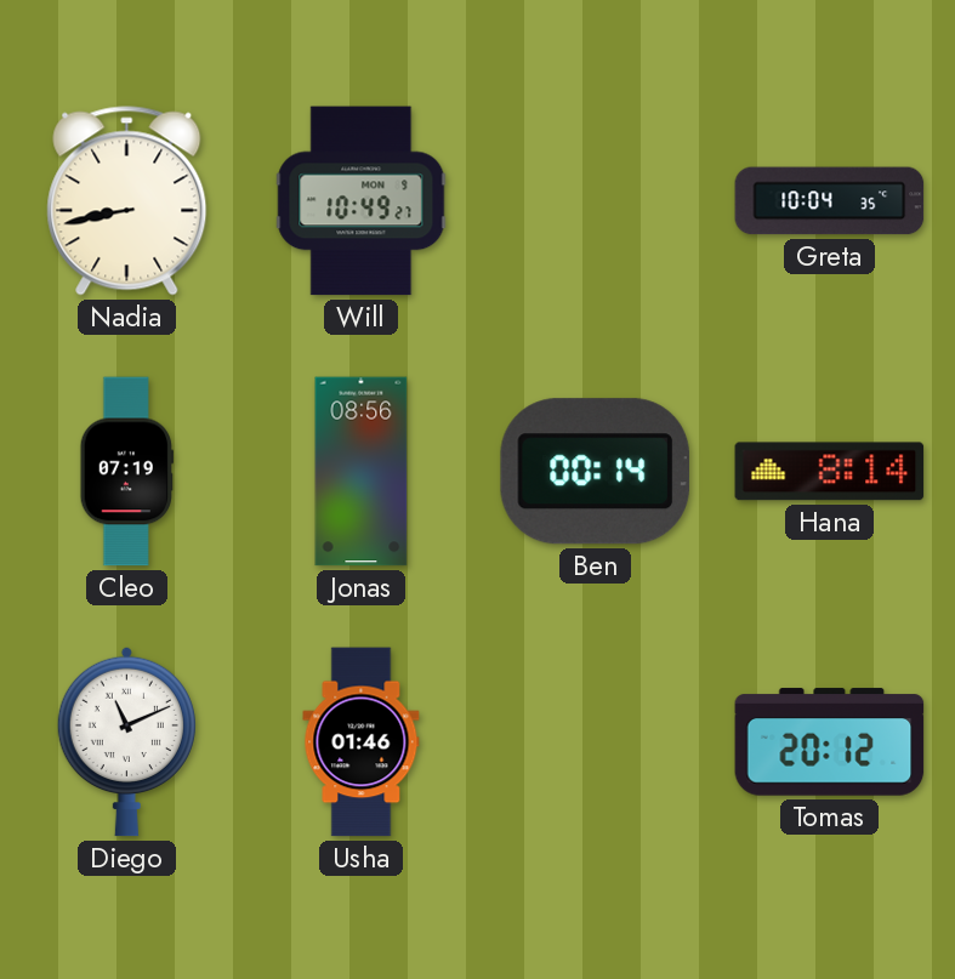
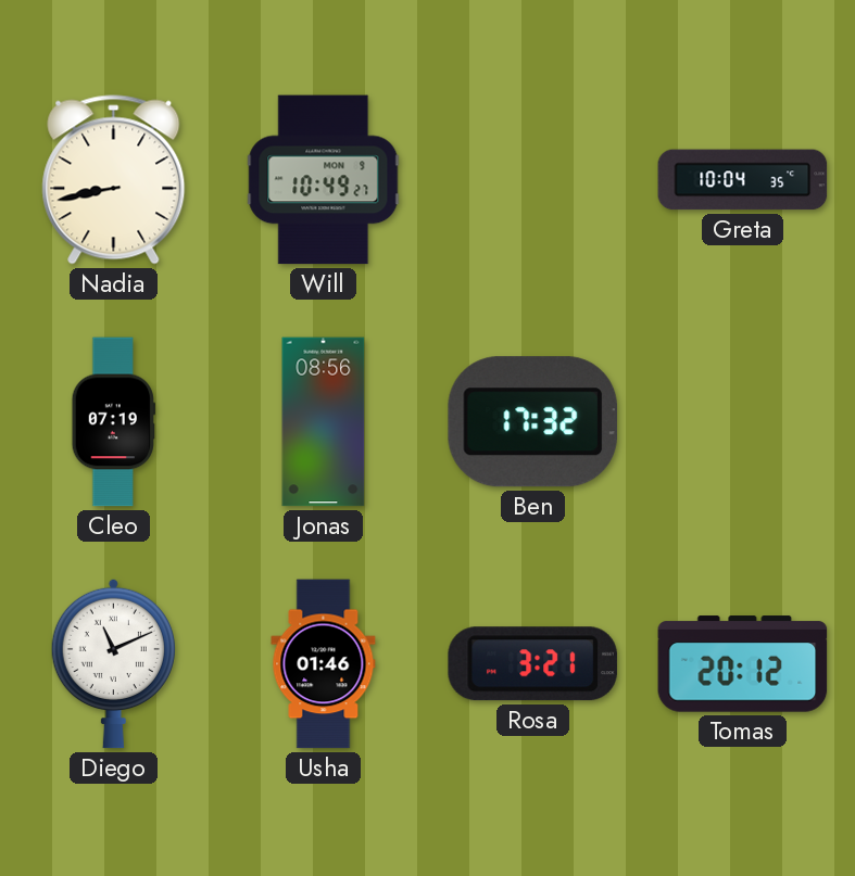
Ben: 00:14 -> 17:32
Hana: 8:14 -> none
Rosa: none -> 3:21
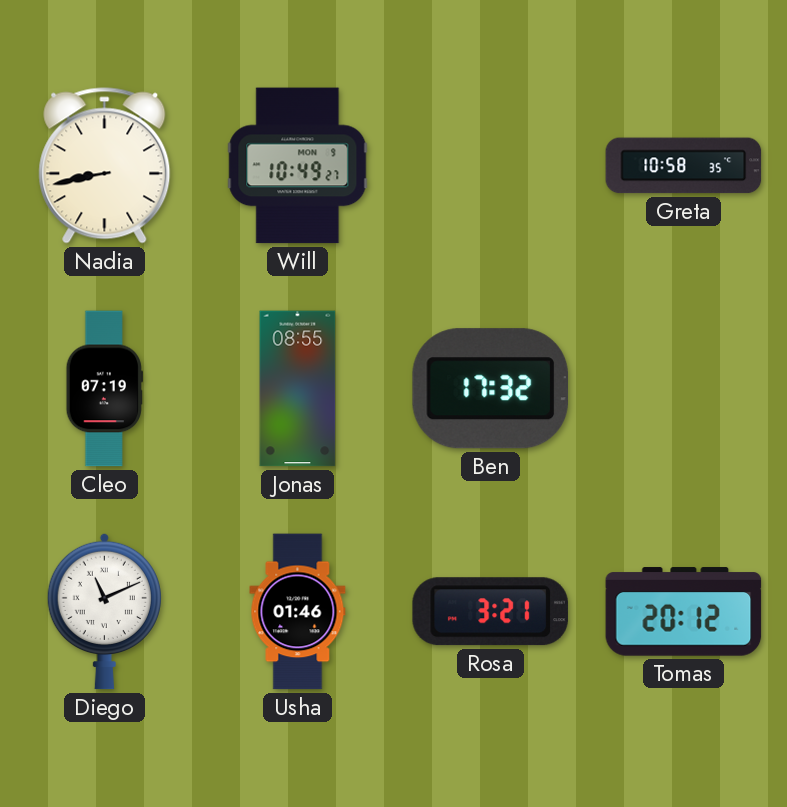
Greta: 10:04 -> 10:58
Jonas: 08:56 -> 08:55
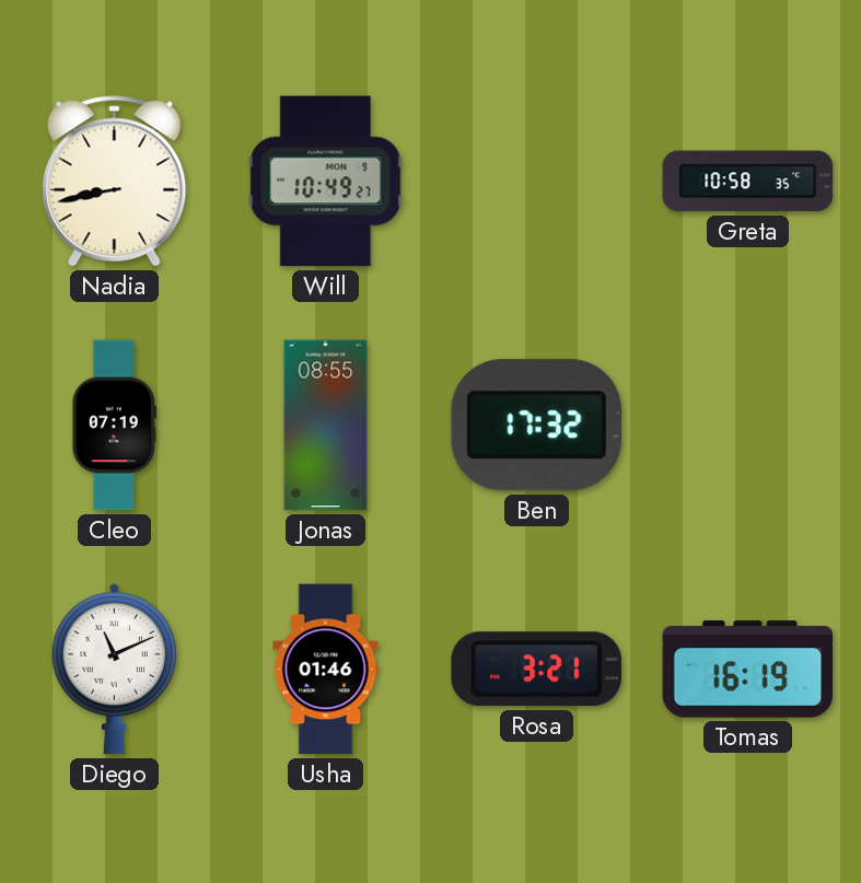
Tomas: 20:12 -> 16:19
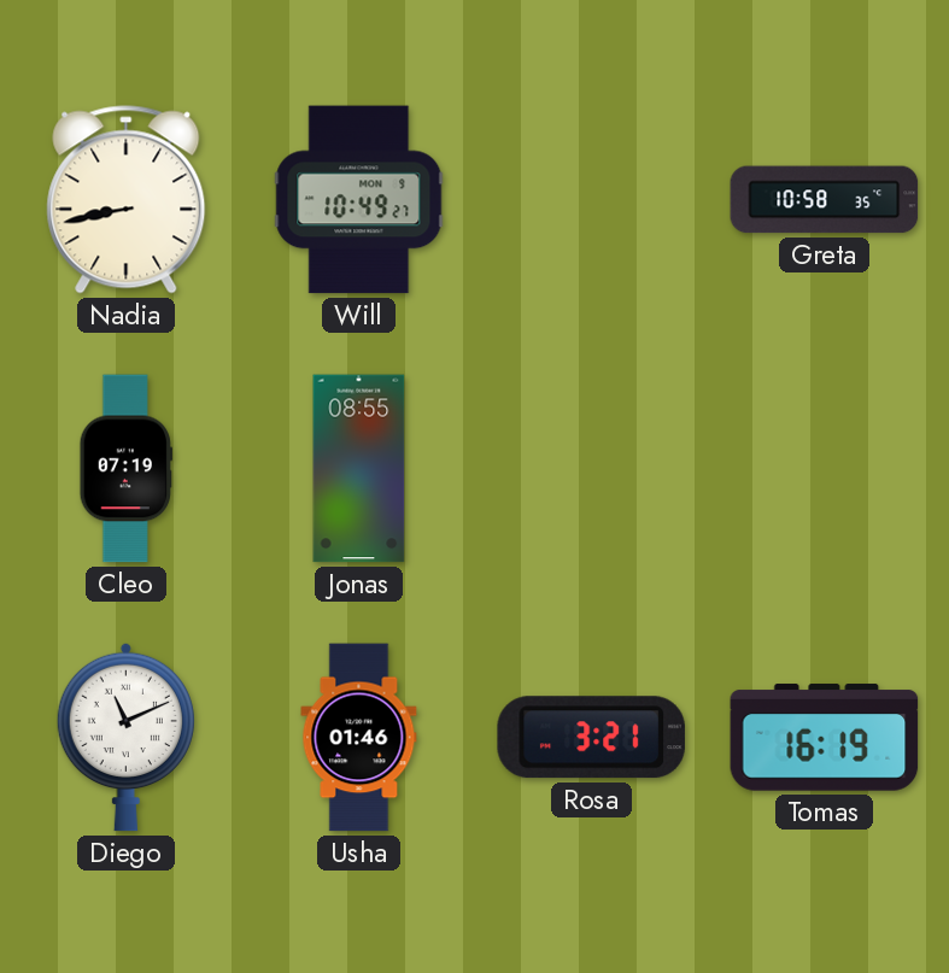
Ben: 17:32 -> none
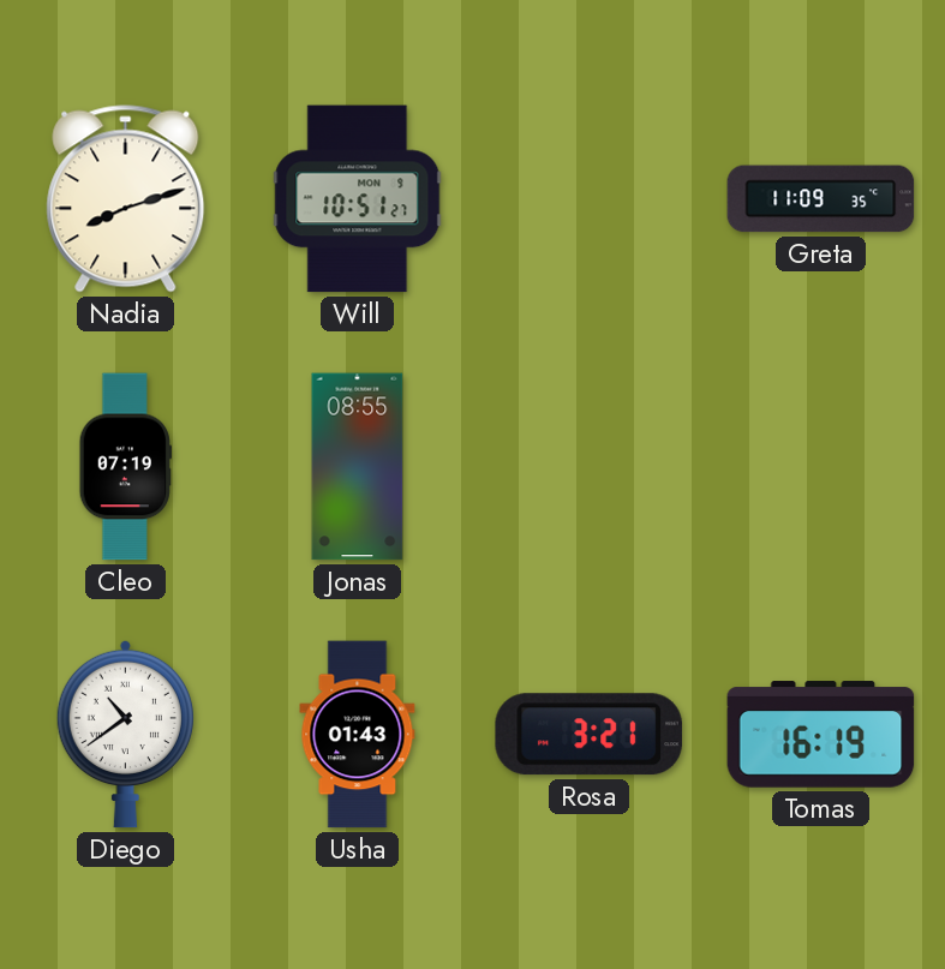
Nadia: 8:43 -> 8:12
Will: 10:49 -> 10:51
Greta: 10:58 -> 11:09
Diego: 11:11 -> 10:39
Usha: 01:46 -> 01:43
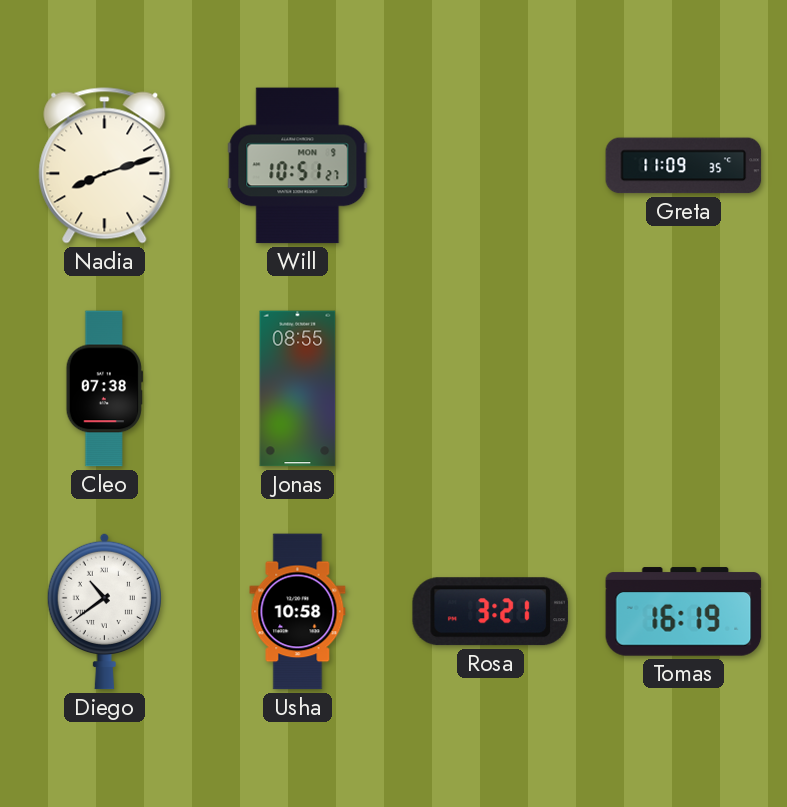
Cleo: 07:19 -> 07:38
Usha: 01:43 -> 10:58
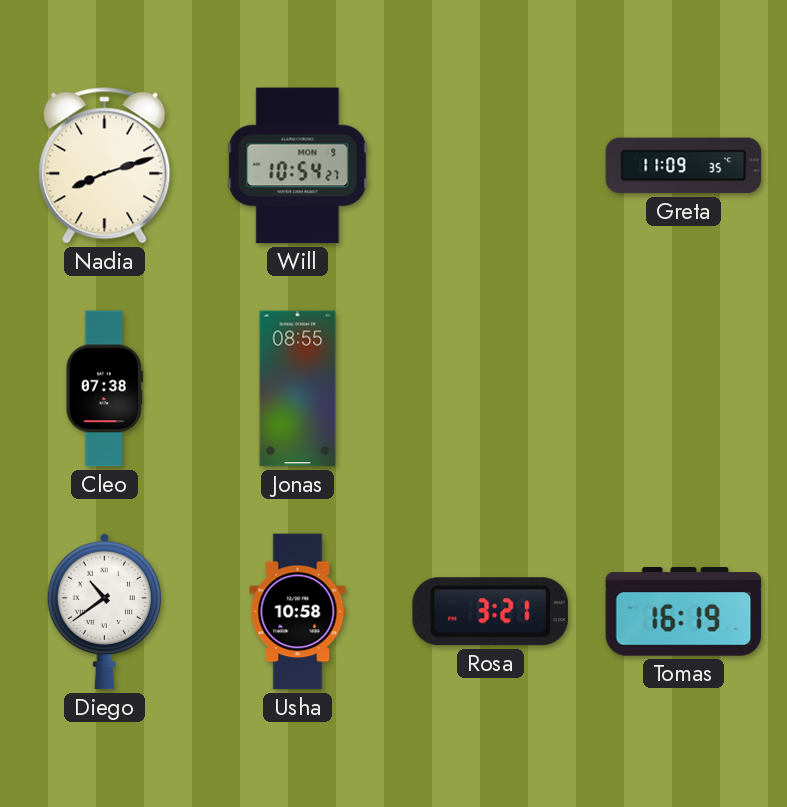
Will: 10:51 -> 10:54
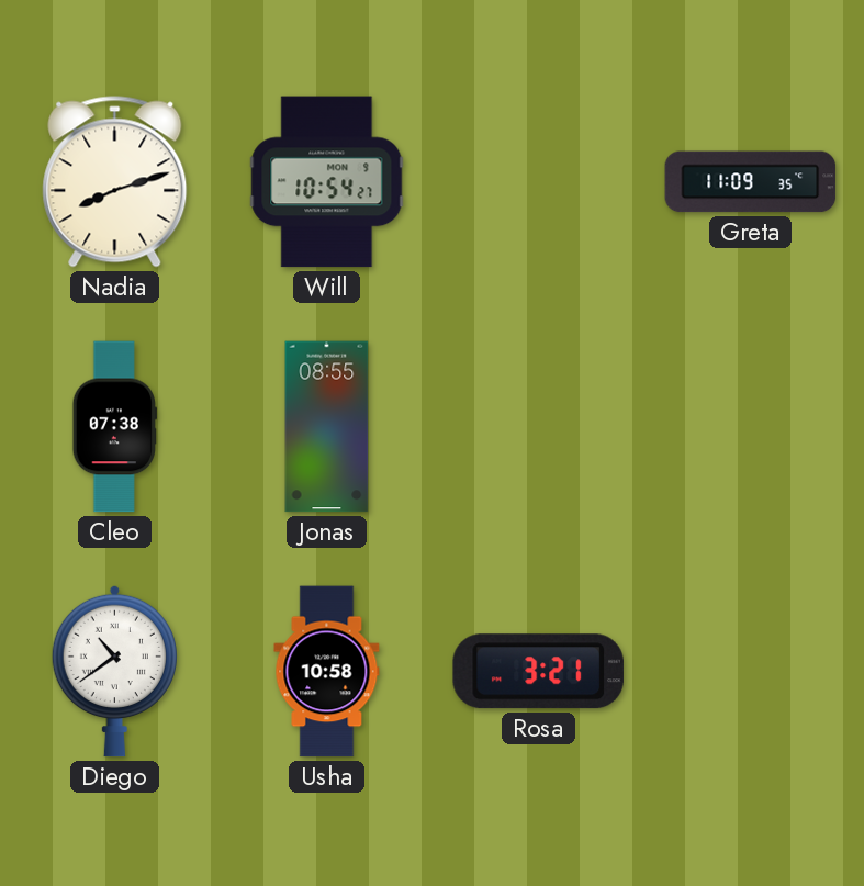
Tomas: 16:19 -> none
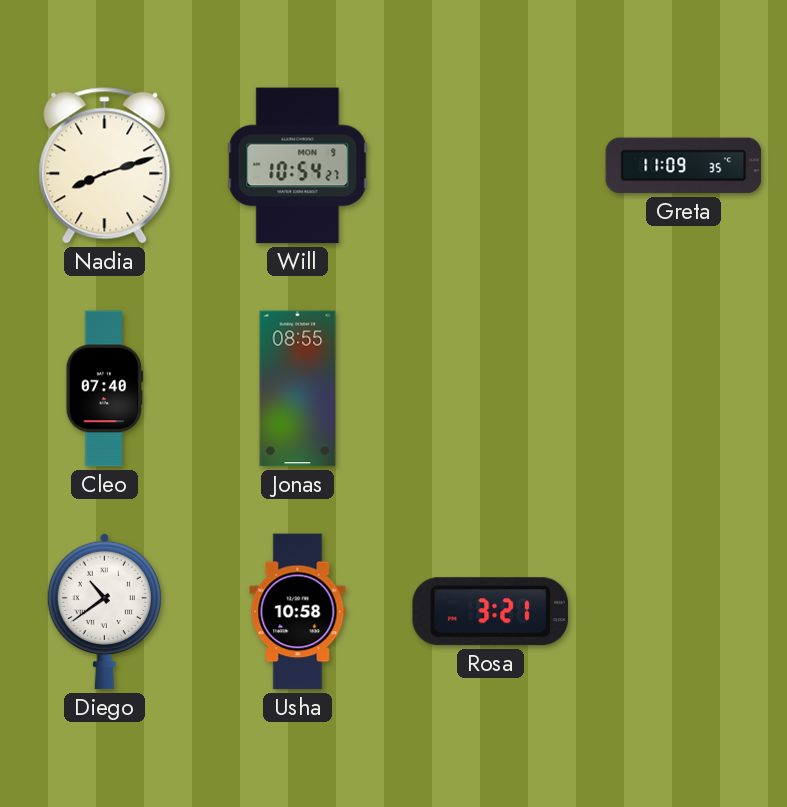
Cleo: 07:38 -> 07:40
